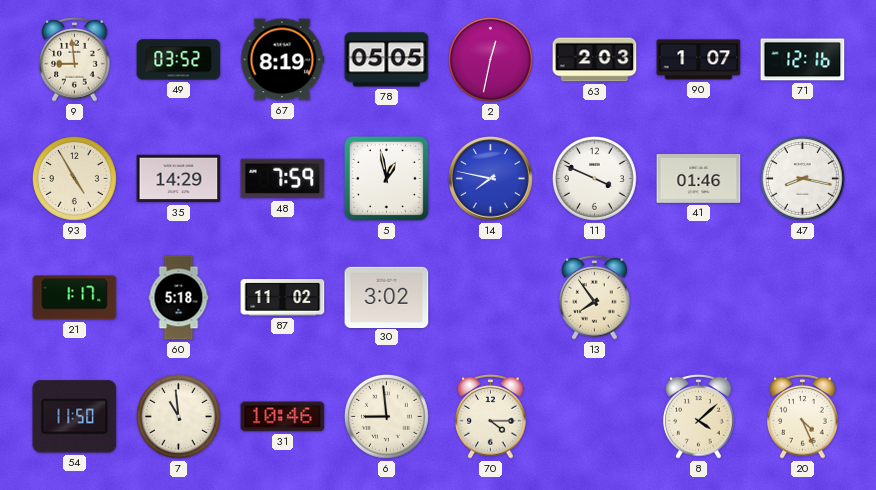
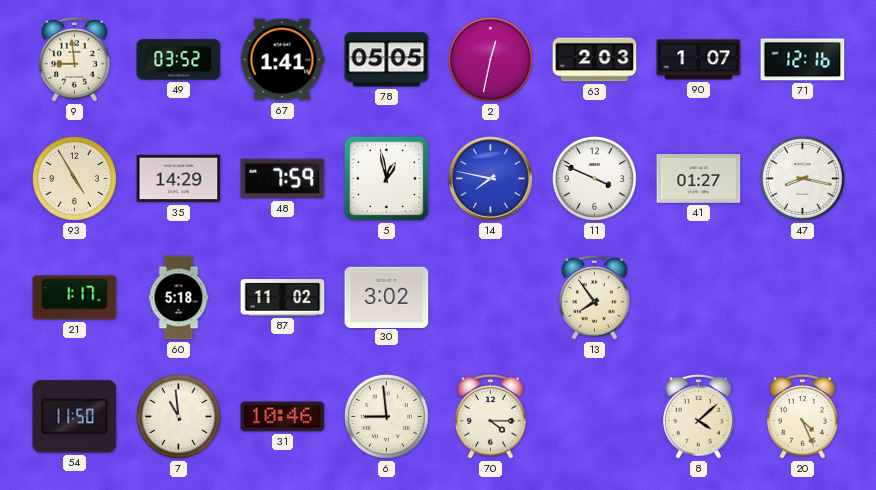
67: 8:19 -> 1:41
41: 01:46 -> 01:27
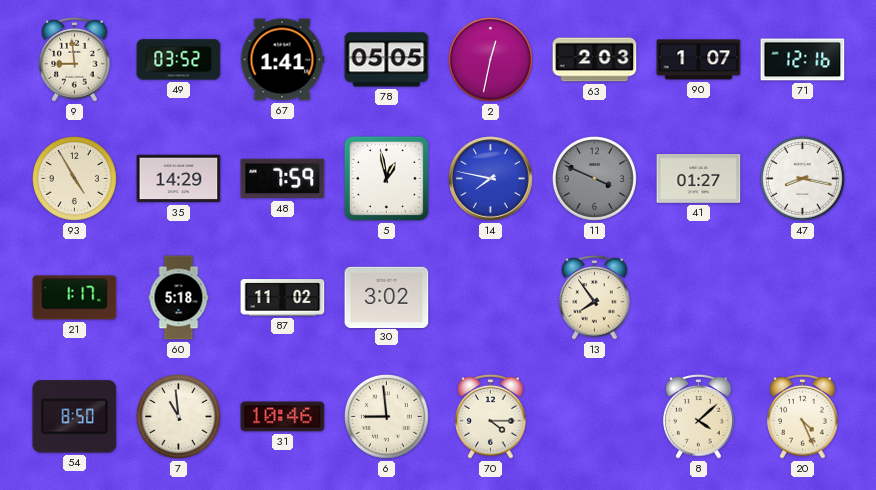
11 dial: white -> grey
54: 11:50 -> 8:50
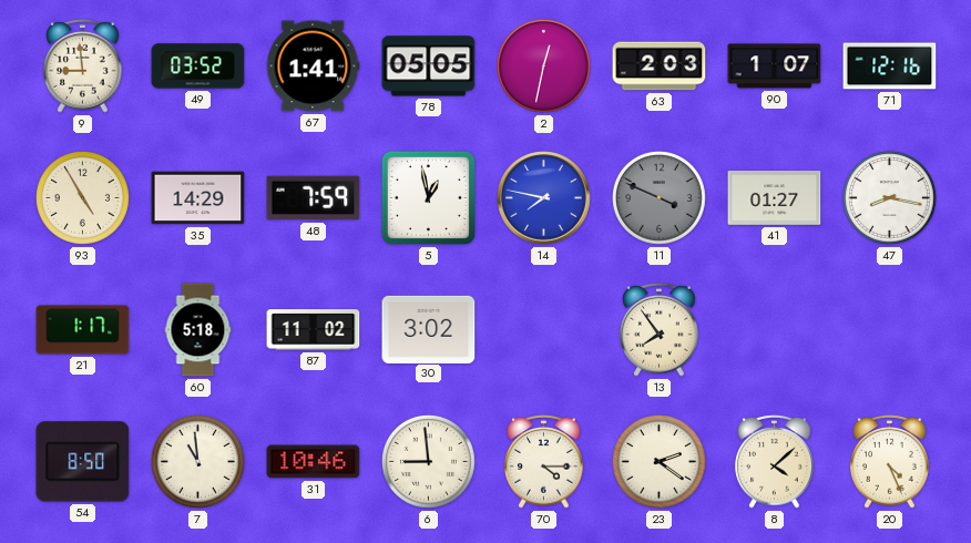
23: none -> 2:21
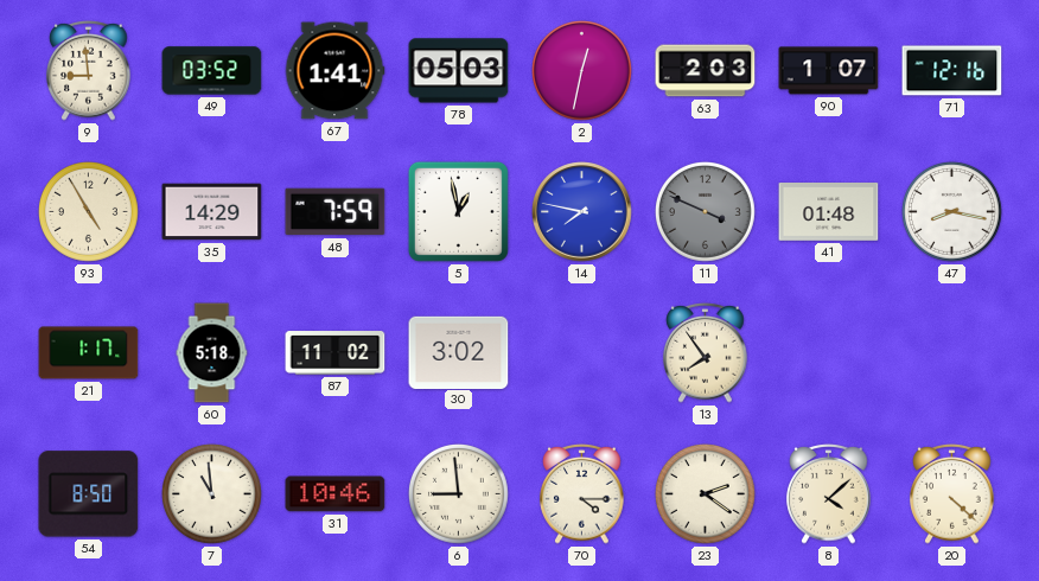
78: 05:05 -> 05:03
41: 01:27 -> 01:48
20: 4:26 -> 4:22
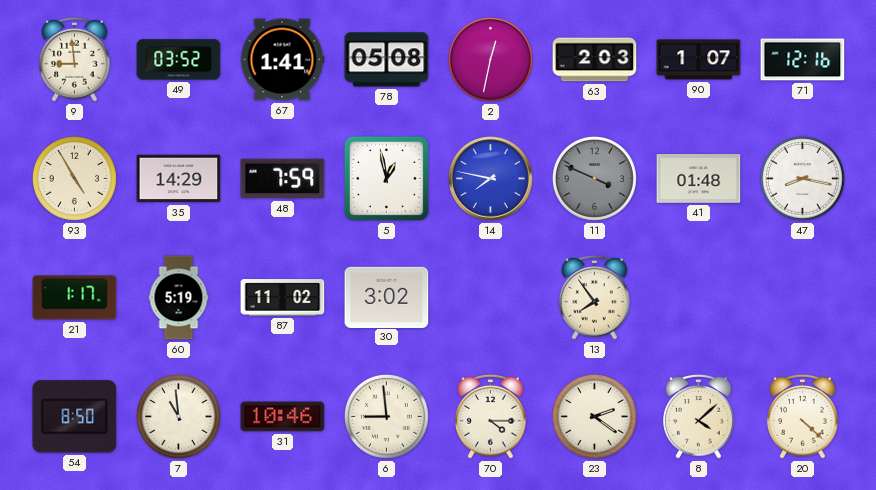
78: 05:03 -> 05:08
60: 5:18 -> 5:19
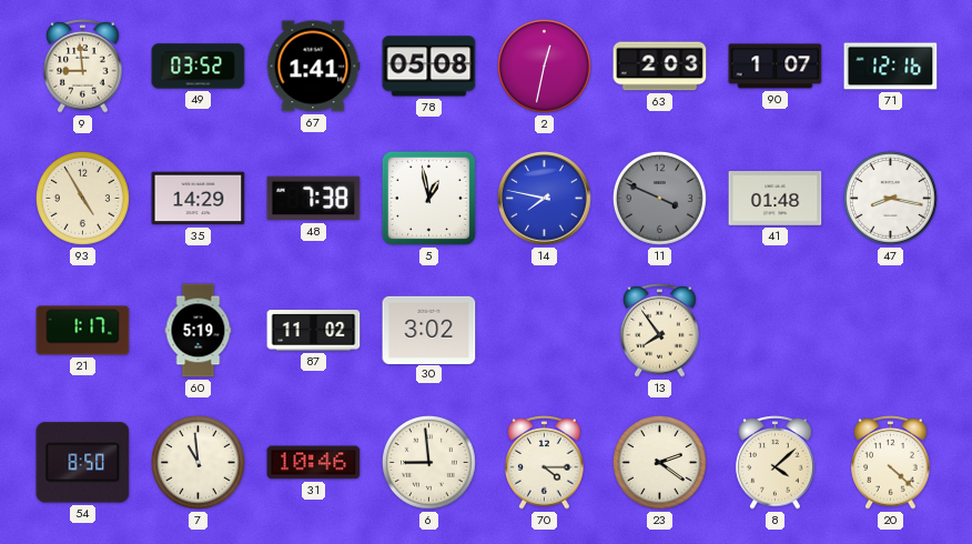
48: 7:59 -> 7:38
